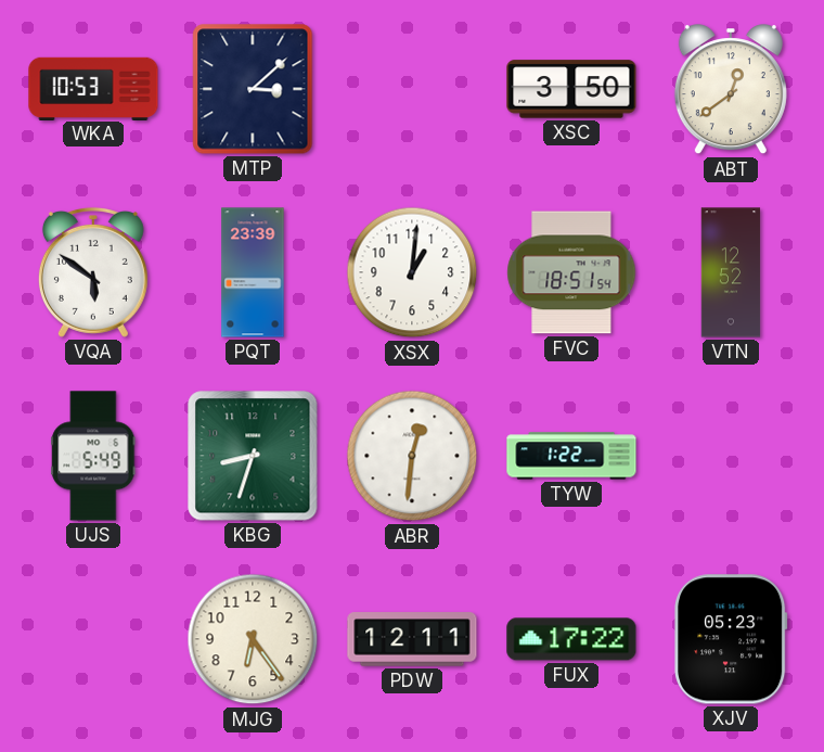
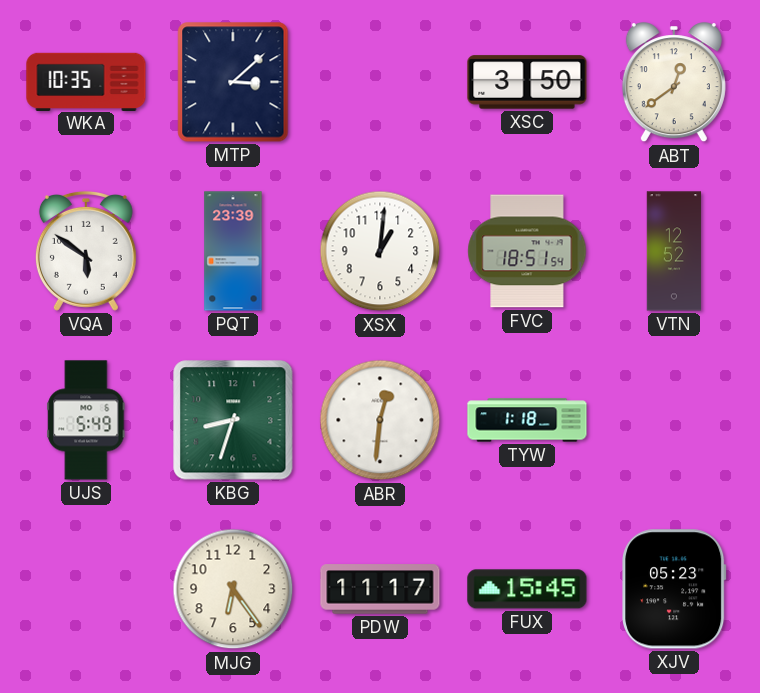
WKA: 10:53 -> 10:35
TYW: 1:22 -> 1:18
PDW: 12:11 -> 11:17
FUX: 17:22 -> 15:45
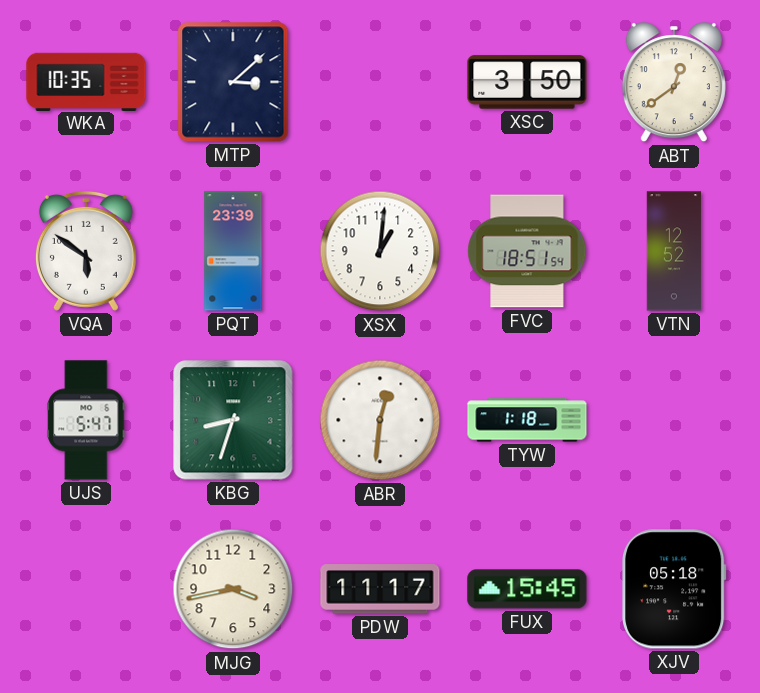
UJS: 5:49 -> 5:47
MJG: 6:24 -> 3:43
XJV: 05:23 -> 05:18
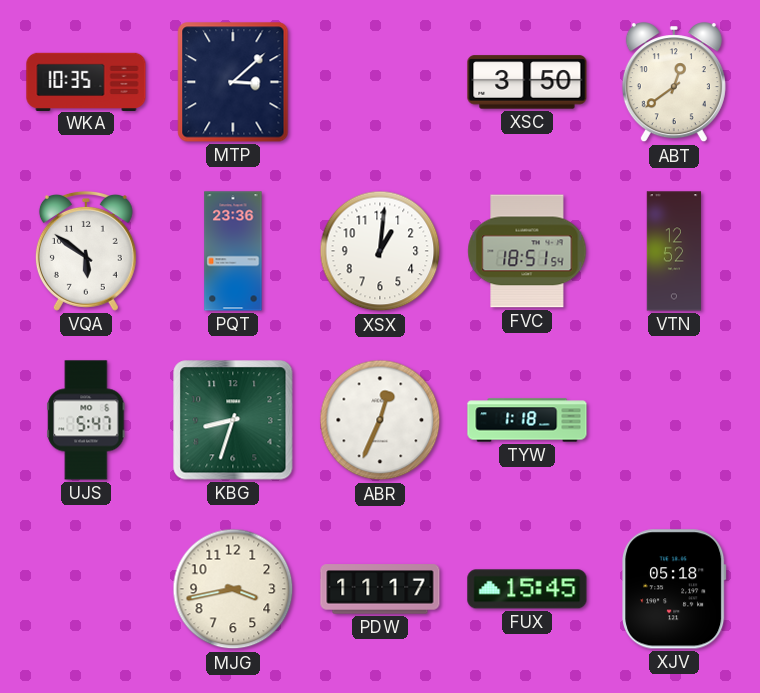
PQT: 23:39 -> 23:36
ABR: 12:31 -> 12:34
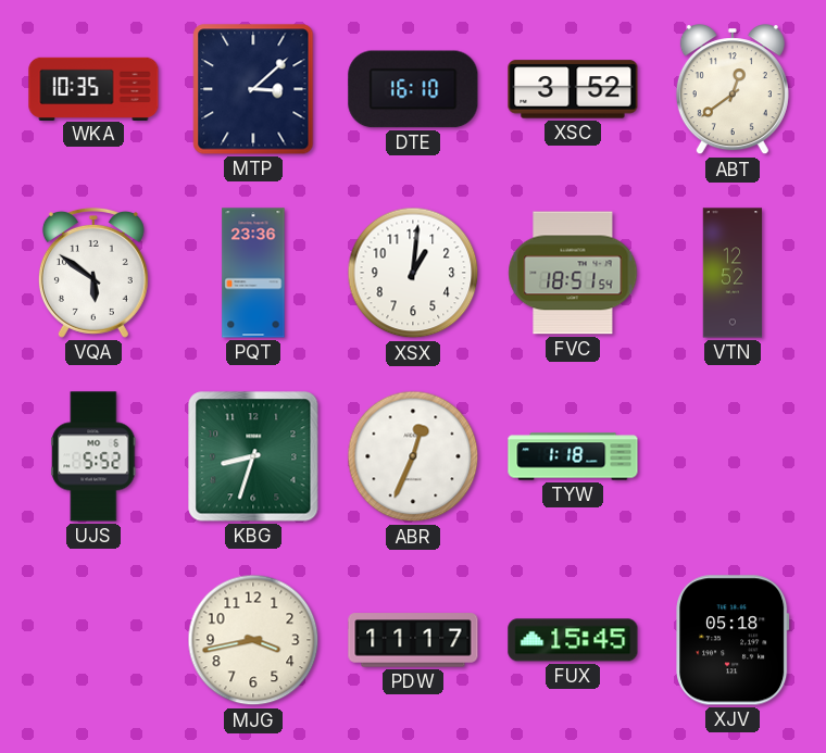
DTE: none -> 16:10
XSC: 3:50 -> 3:52
UJS: 5:47 -> 5:52
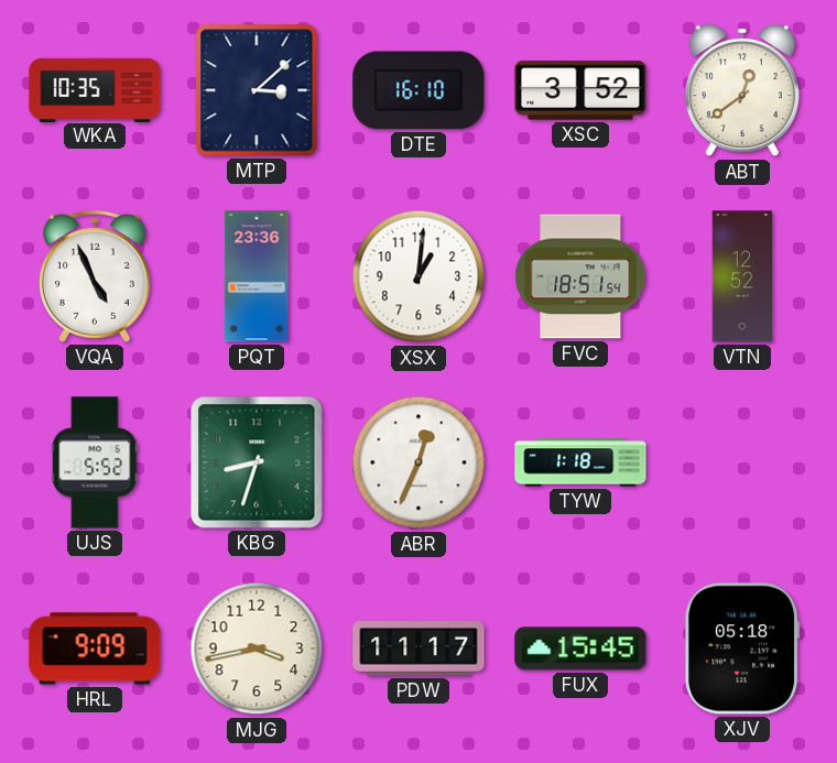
VQA: 5:51 -> 4:56
HRL: none -> 9:09
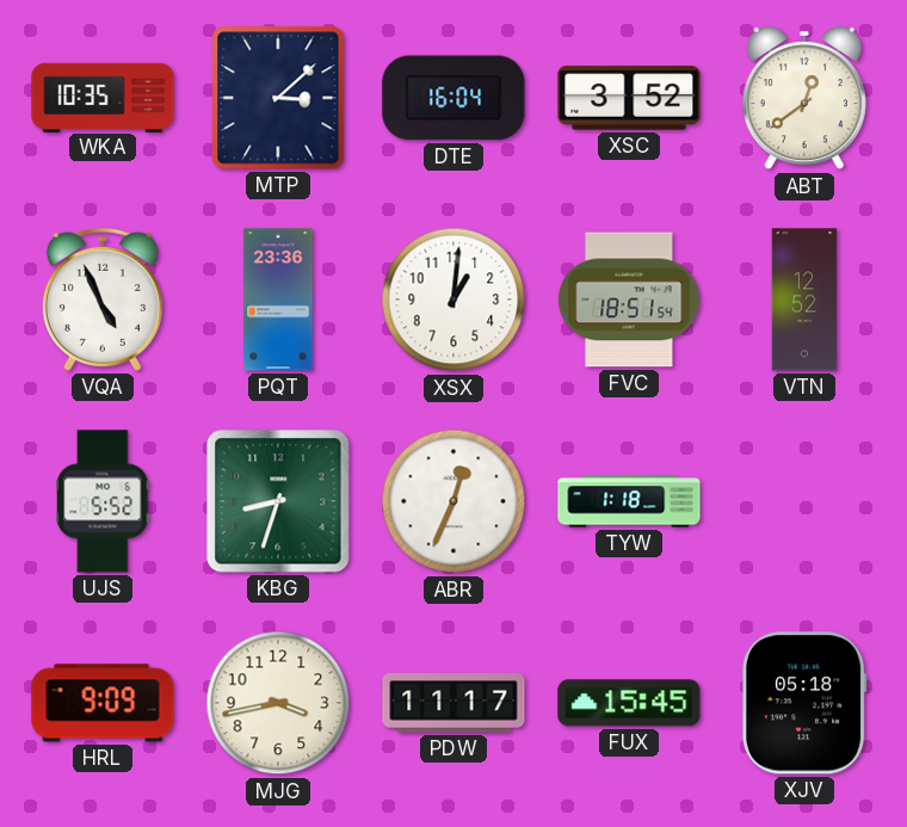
DTE: 16:10 -> 16:04
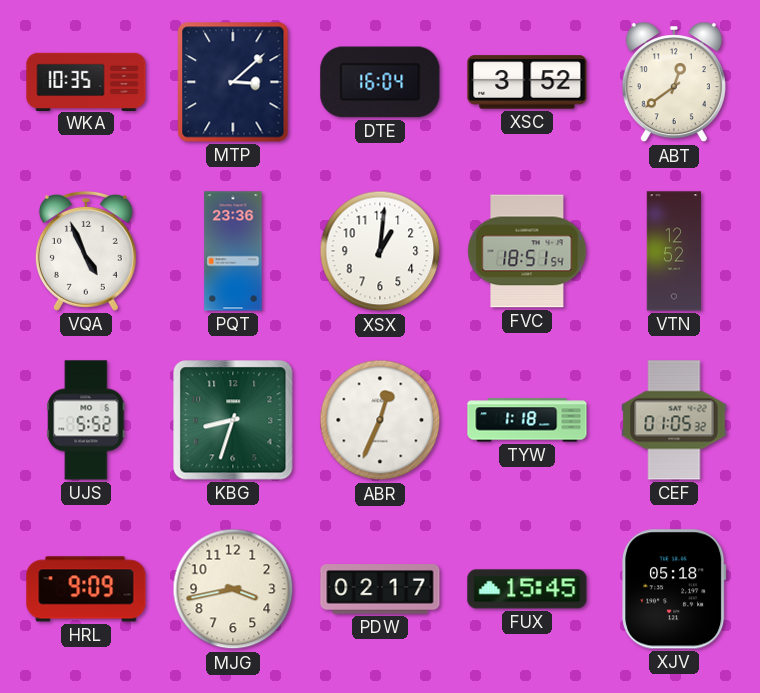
CEF: none -> 01:05
PDW: 11:17 -> 02:17
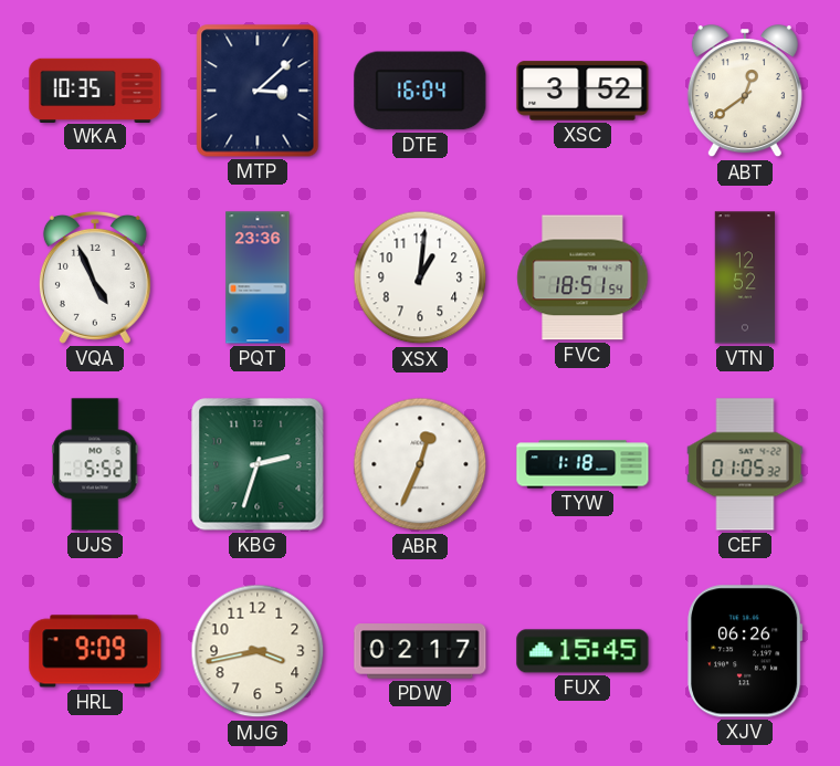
KBG: 8:33 -> 2:33
XJV: 05:18 -> 06:26
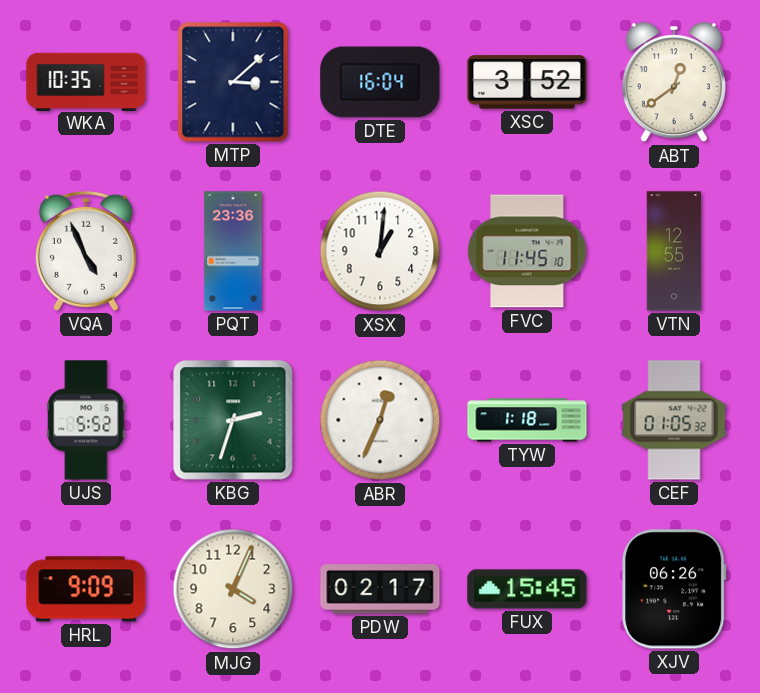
FVC: 18:51 -> 11:45
VTN: 12:52 -> 12:55
MJG: 3:43 -> 4:04
